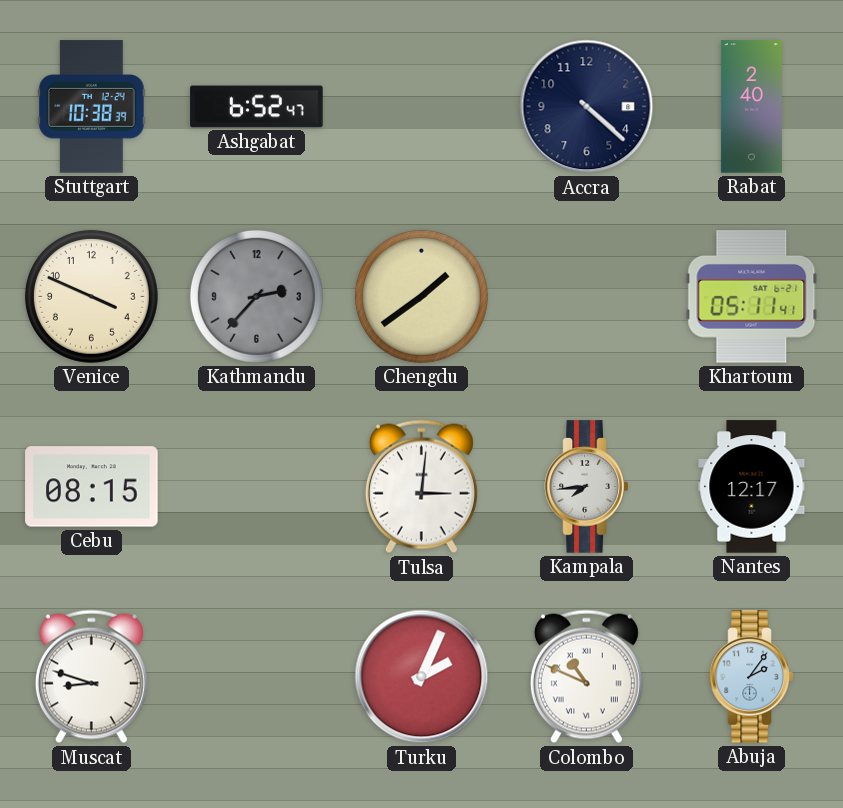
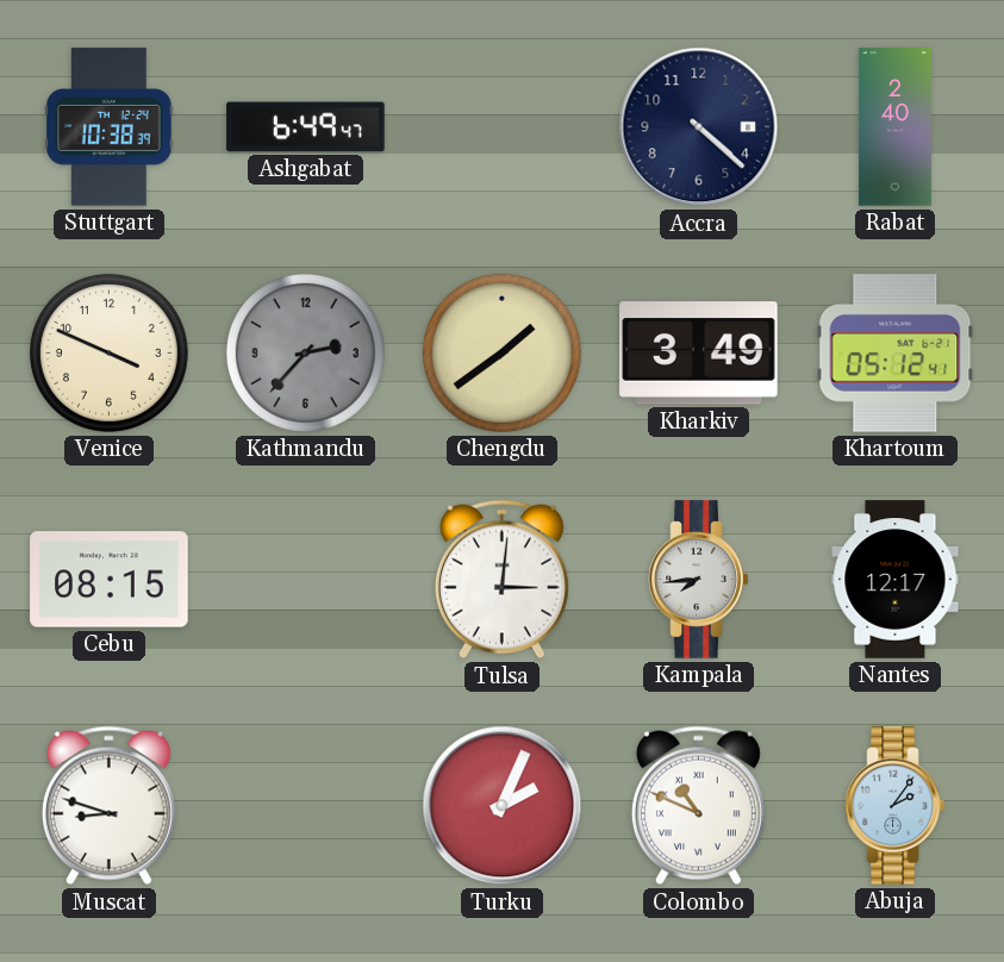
Ashgabat: 6:52 -> 6:49
Kharkiv: none -> 3:49
Khartoum: 05:11 -> 05:12
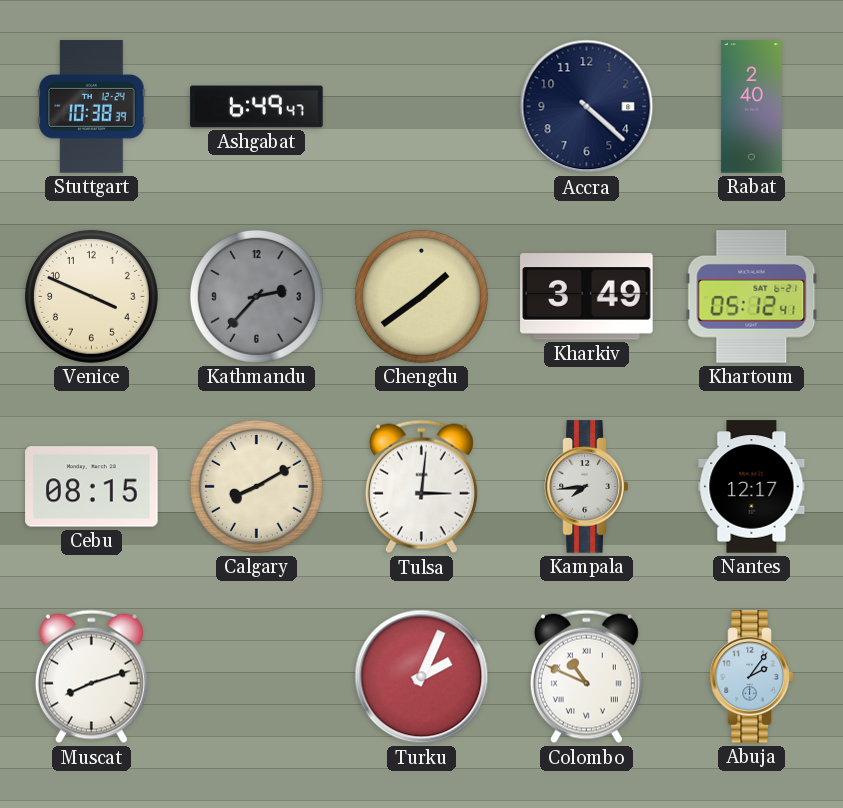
Calgary: none -> 8:10
Muscat: 8:48 -> 8:12
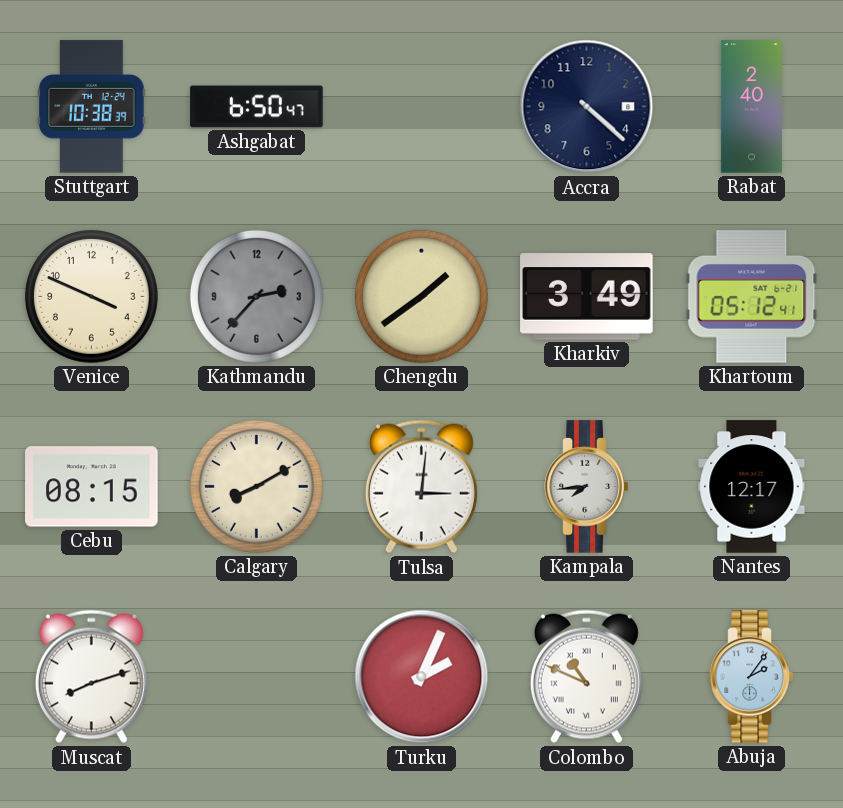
Ashgabat: 6:49 -> 6:50
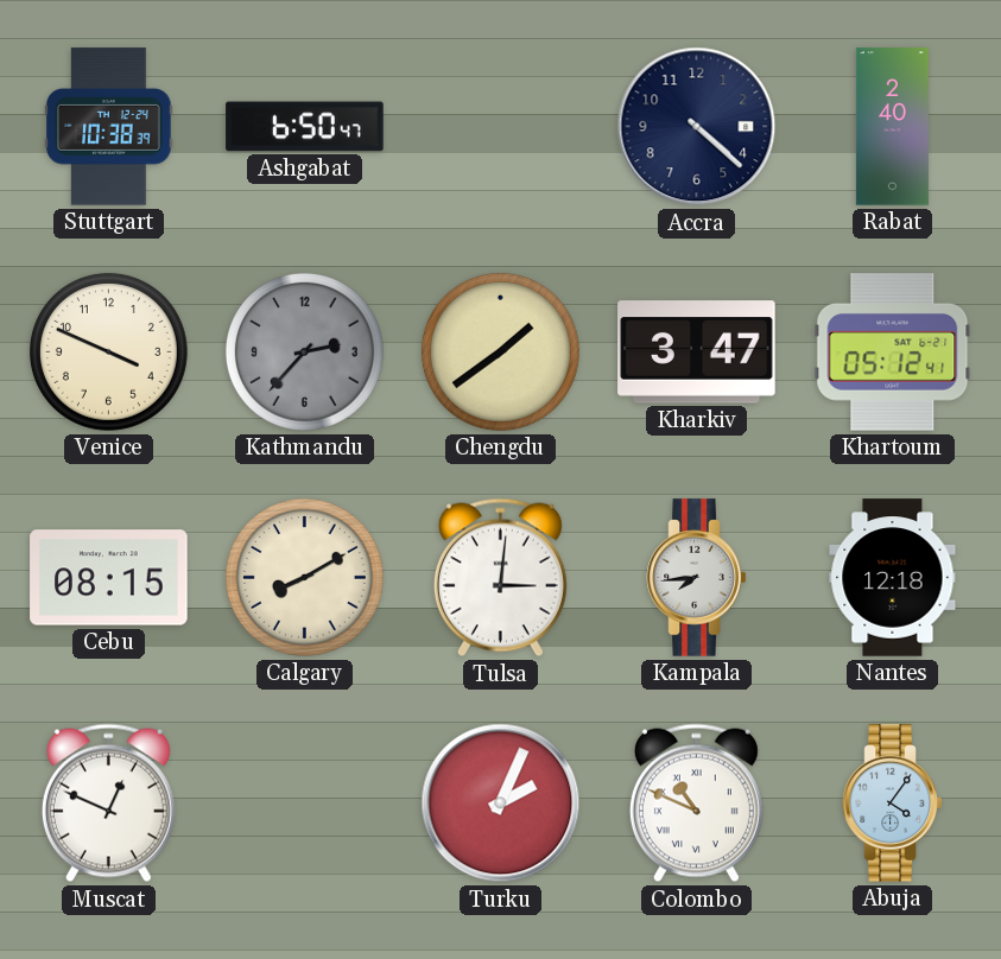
Kharkiv: 3:49 -> 3:47
Nantes: 12:17 -> 12:18
Muscat: 8:12 -> 12:49
Abuja: 2:06 -> 4:06
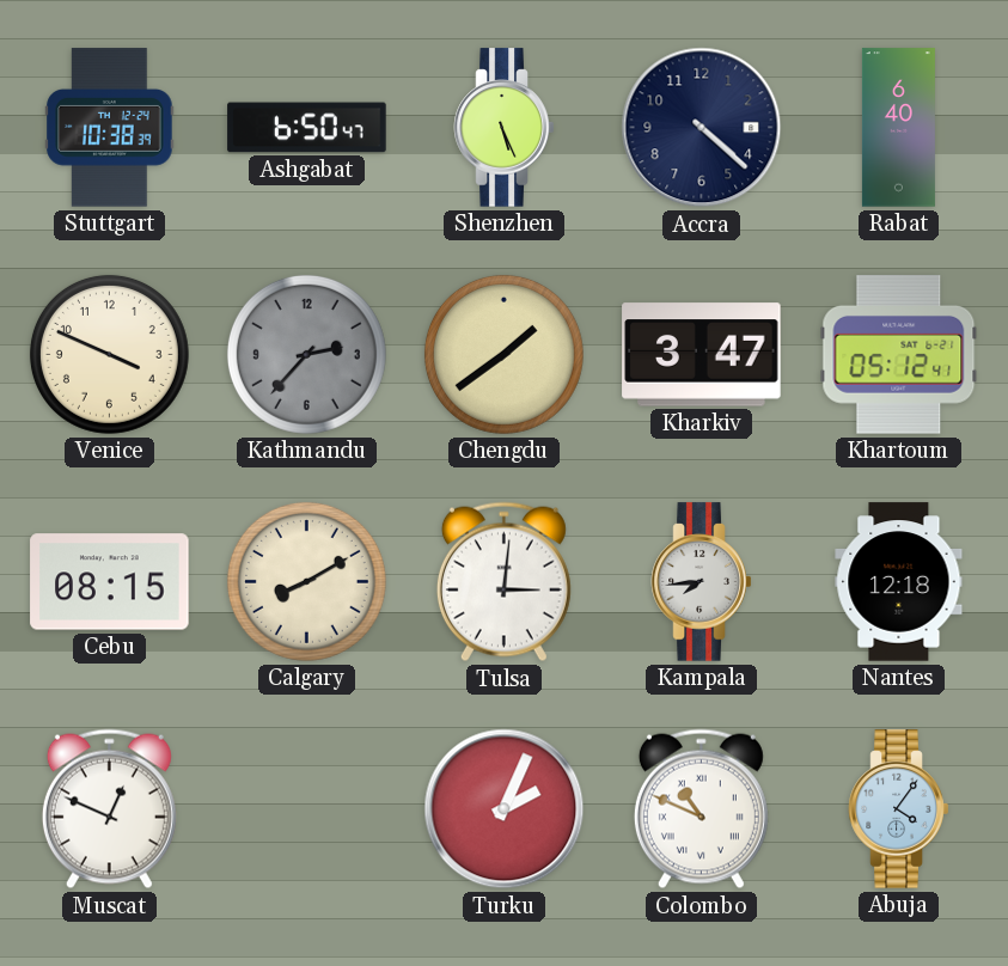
Shenzhen: none -> 5:26
Rabat: 2:40 -> 6:40
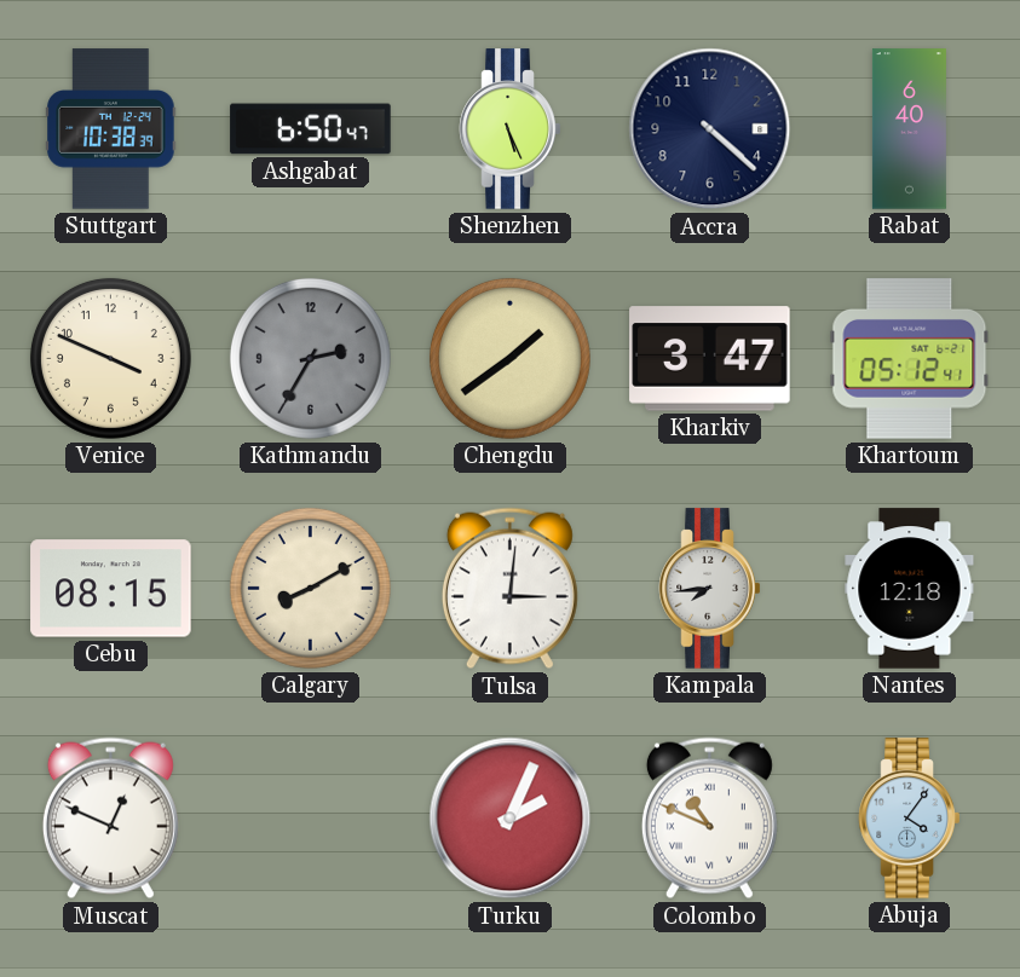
Kathmandu: 2:37 -> 2:35
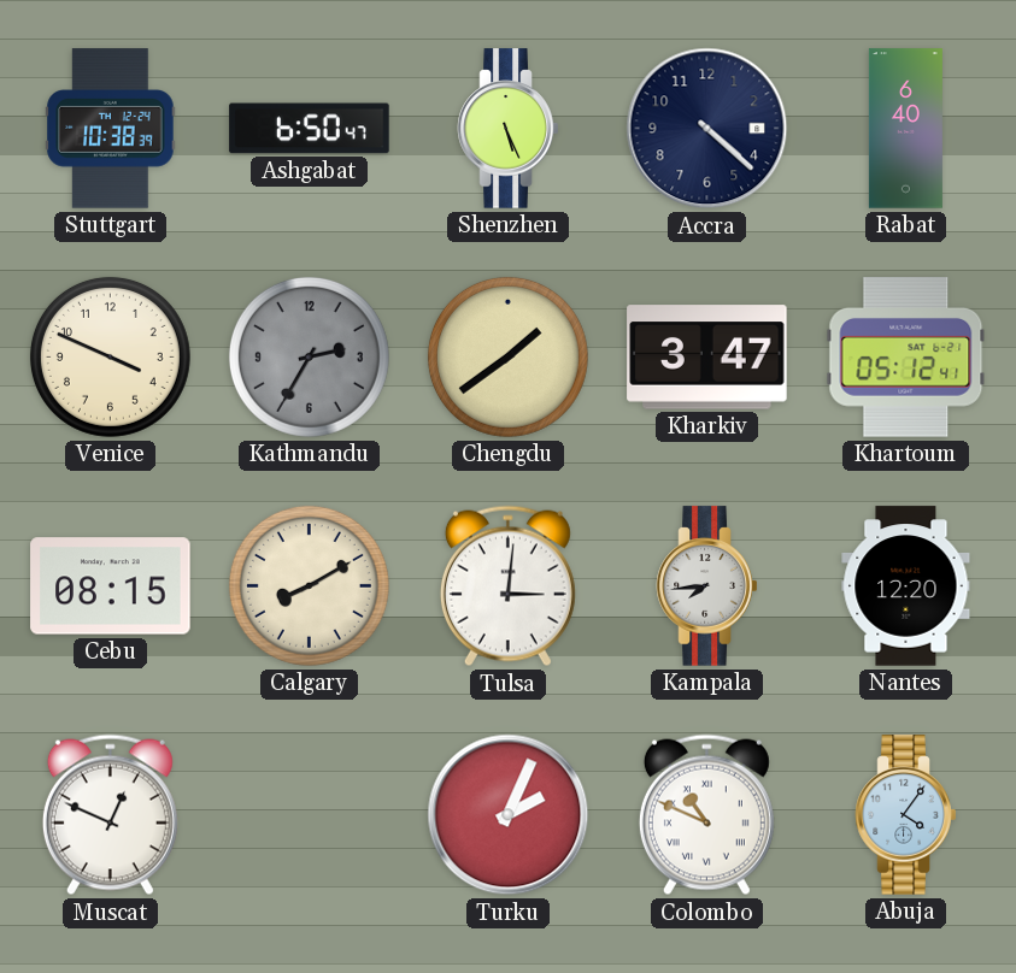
Nantes: 12:18 -> 12:20
